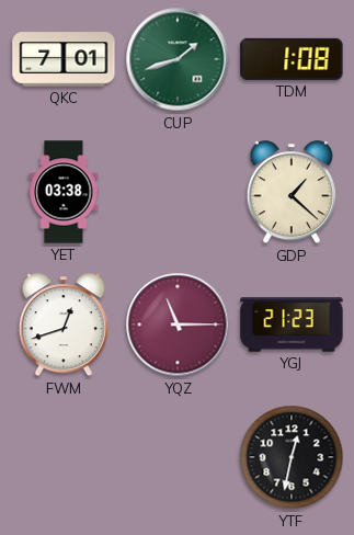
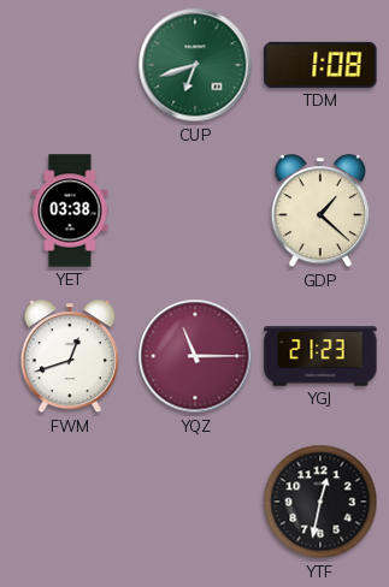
QKC: 7:01 -> none
CUP: 1:42 -> 6:42
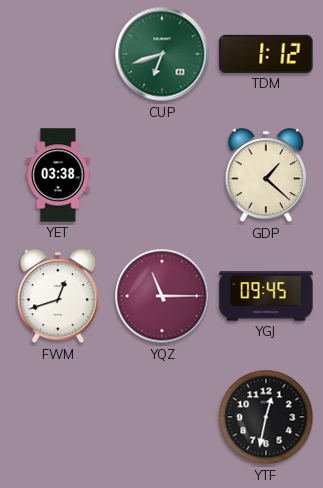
TDM: 1:08 -> 1:12
YGJ: 21:23 -> 09:45
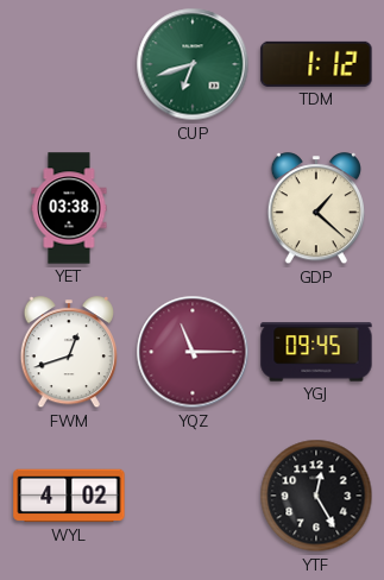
WYL: none -> 4:02
YTF: 12:32 -> 12:25
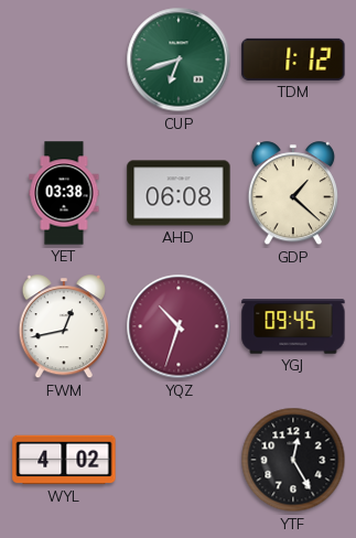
AHD: none -> 06:08
FWM: 12:42 -> 12:43
YQZ: 11:15 -> 10:33
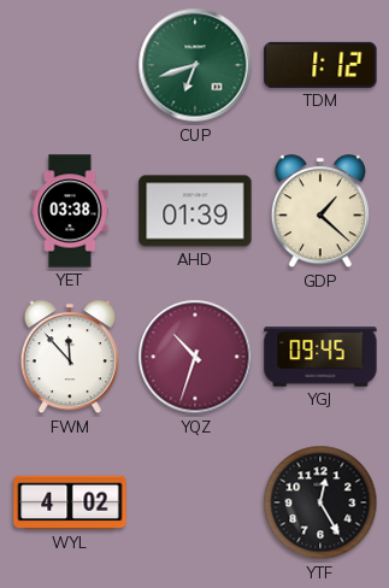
AHD: 06:08 -> 01:39
FWM: 12:43 -> 11:53
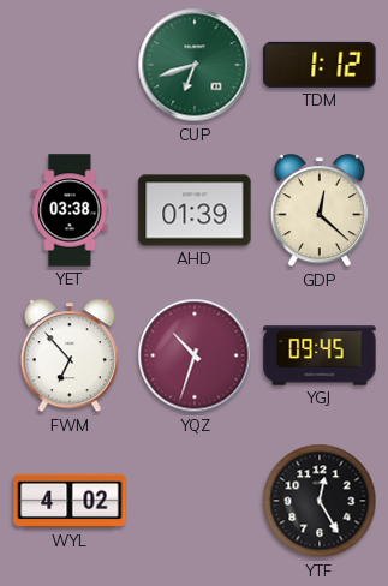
GDP: 1:22 -> 12:22
FWM: 11:53 -> 6:53
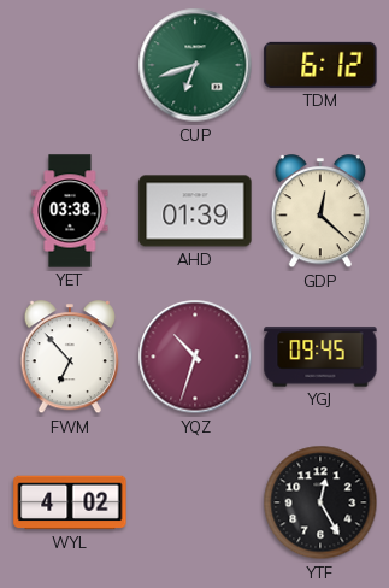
TDM: 1:12 -> 6:12
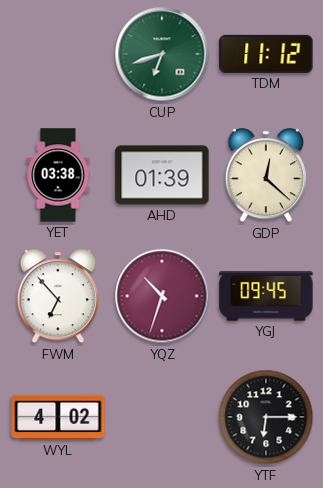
TDM: 6:12 -> 11:12
YTF: 12:25 -> 6:15
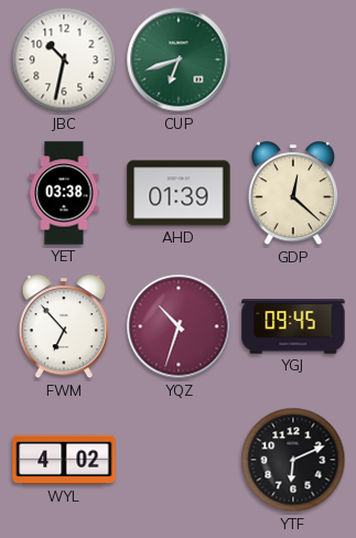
JBC: none -> 10:32
TDM: 11:12 -> none
YTF: 6:15 -> 6:11
